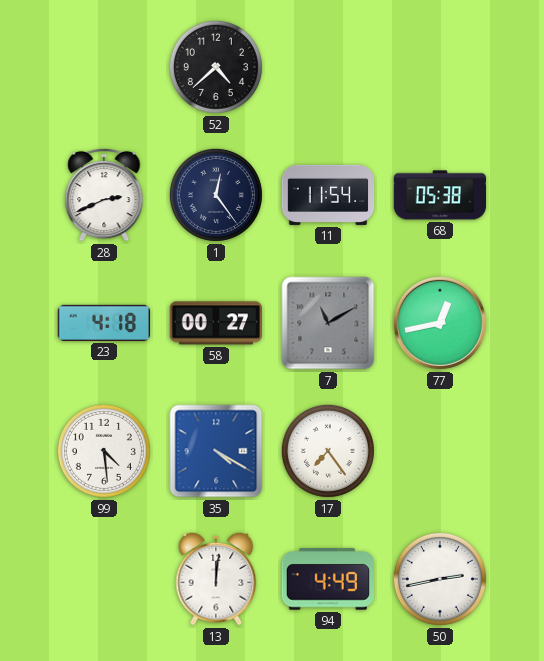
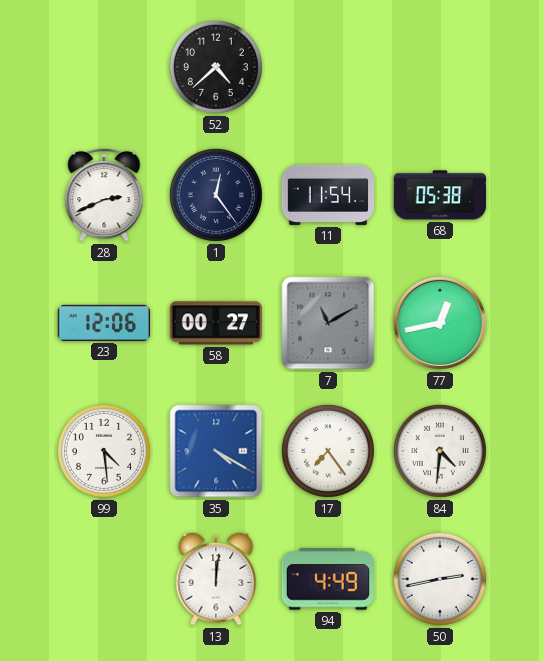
23: 4:18 -> 12:06
84: none -> 4:31
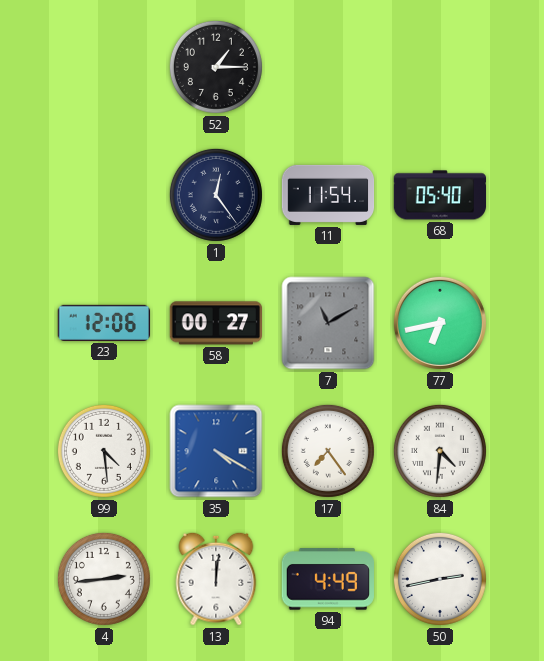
52: 4:38 -> 1:15
28: 2:41 -> none
68: 05:38 -> 05:40
77: 12:43 -> 6:43
4: none -> 2:44
